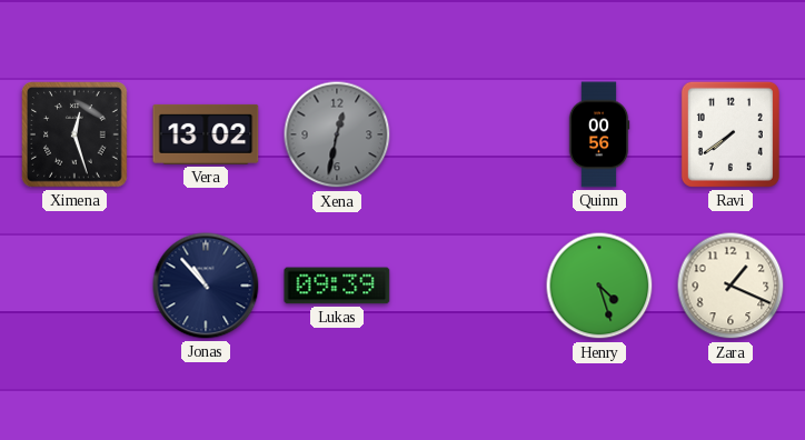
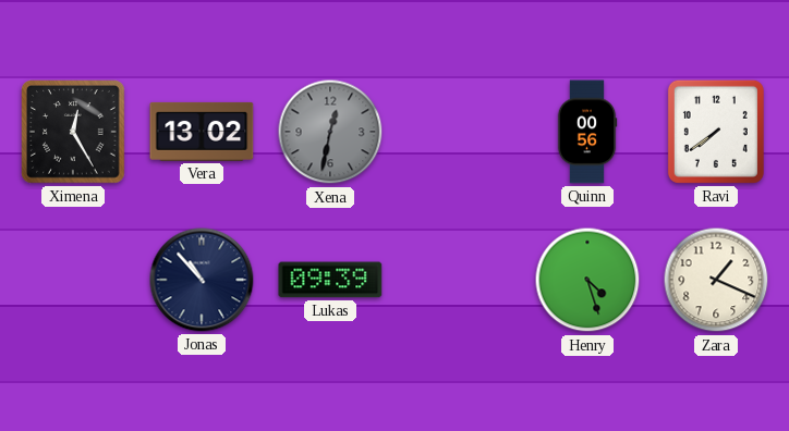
Ximena: 12:27 -> 12:25
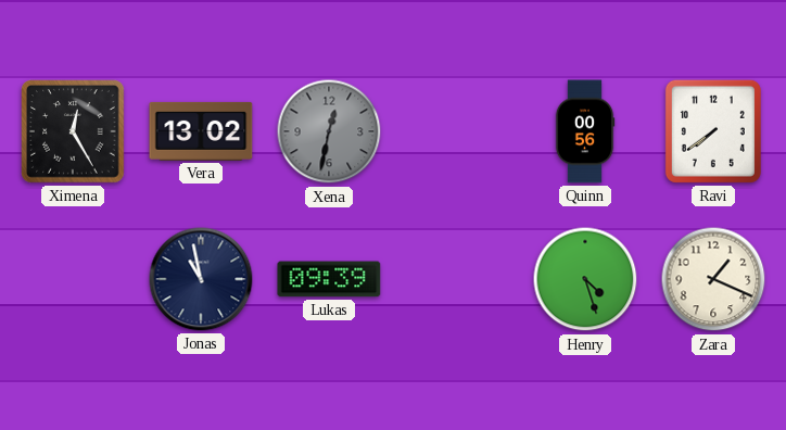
Jonas: 10:53 -> 10:58
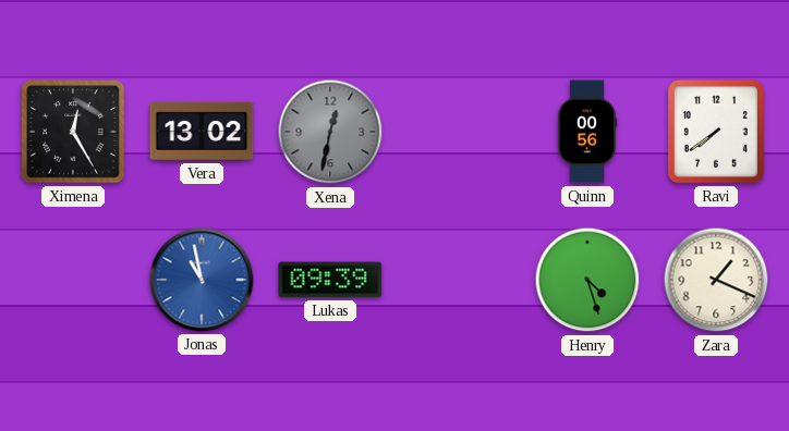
Jonas dial: navy -> blue
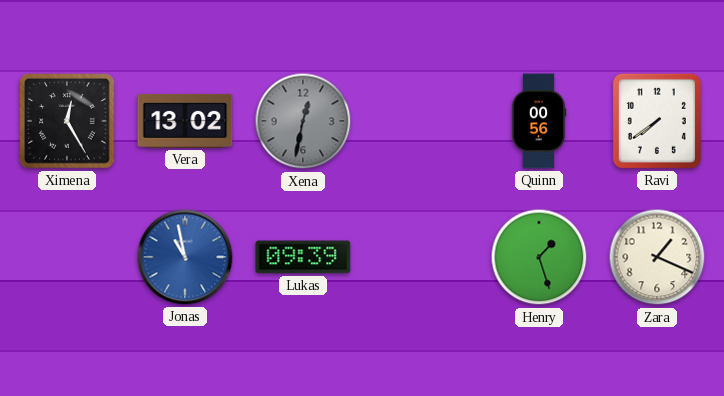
Henry: 4:27 -> 1:27
